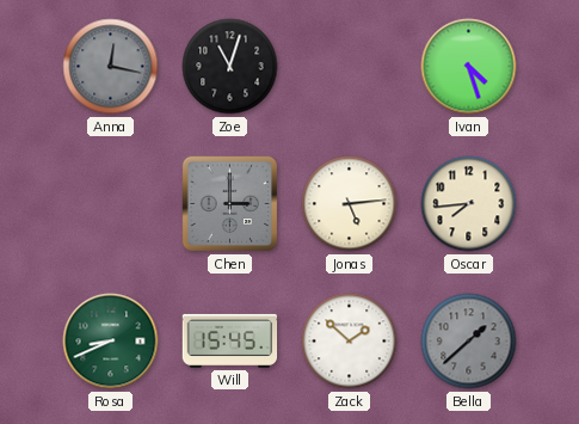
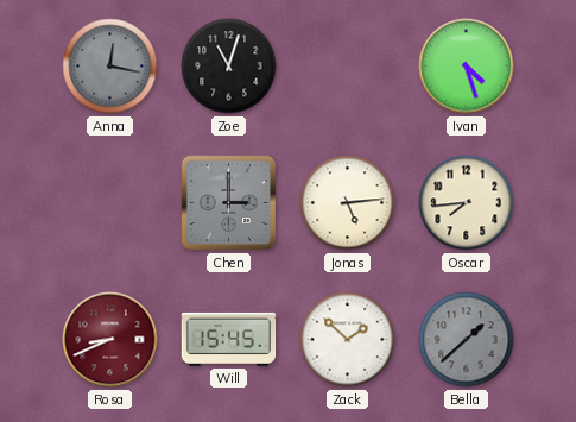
Rosa dial: green -> burgundy
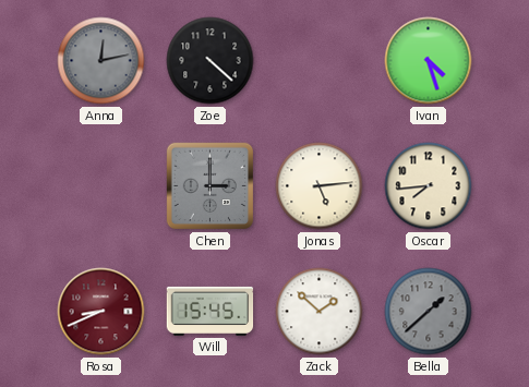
Anna: 12:17 -> 12:13
Zoe: 11:03 -> 4:22
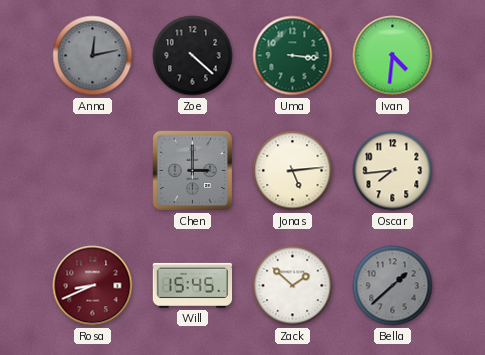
Uma: none -> 3:16
Ivan: 4:27 -> 4:31
